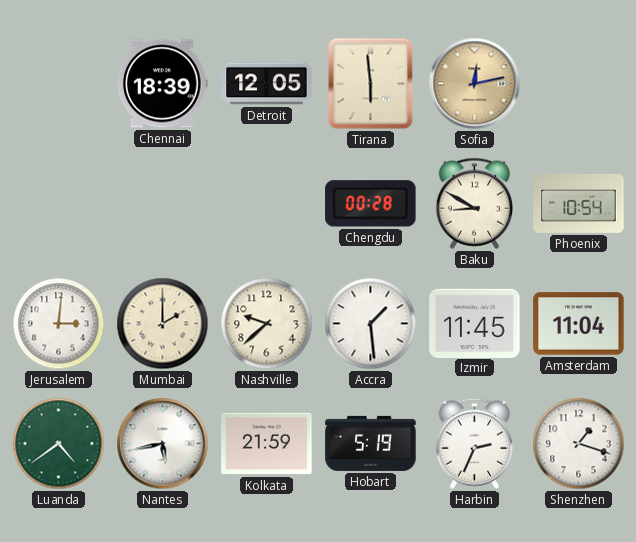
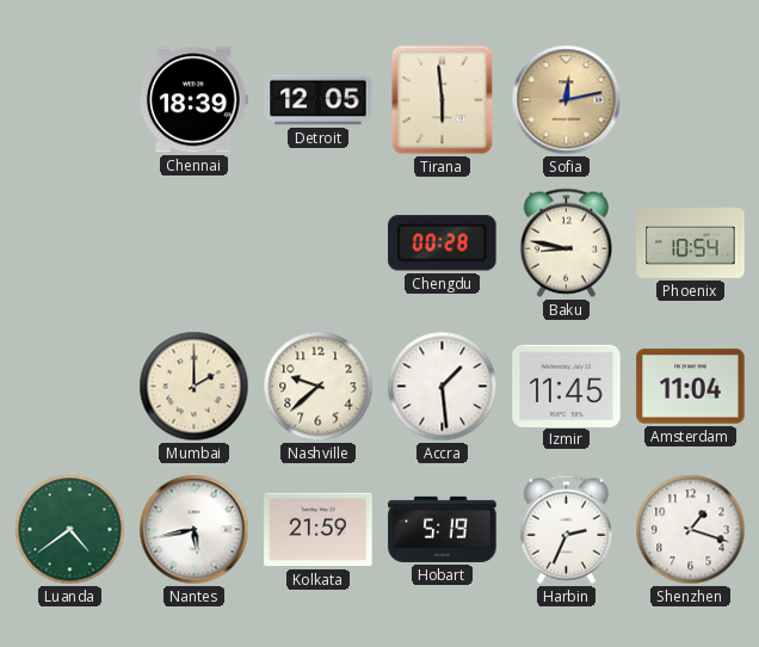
Baku: 8:50 -> 8:47
Jerusalem: 3:01 -> none
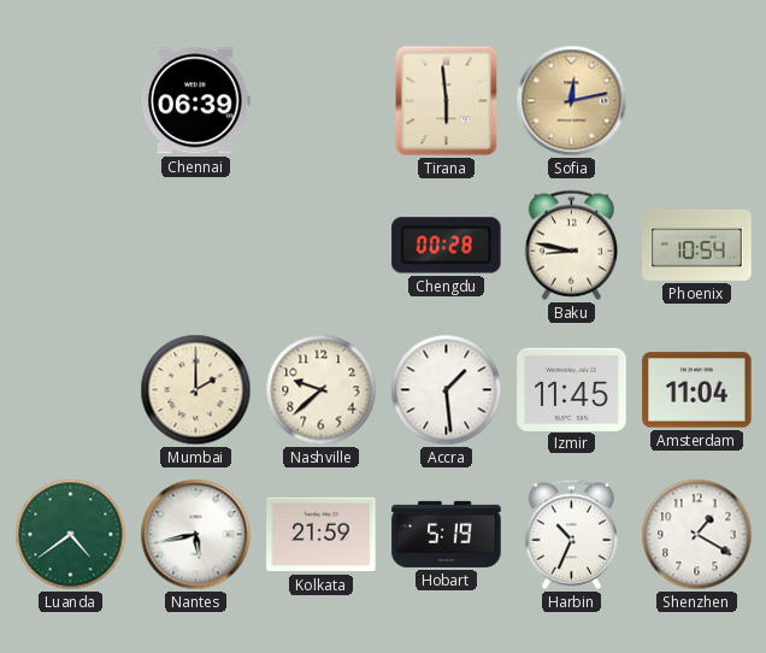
Chennai: 18:39 -> 06:39
Detroit: 12:05 -> none
Harbin: 2:34 -> 10:34
Shenzhen: 1:18 -> 1:20
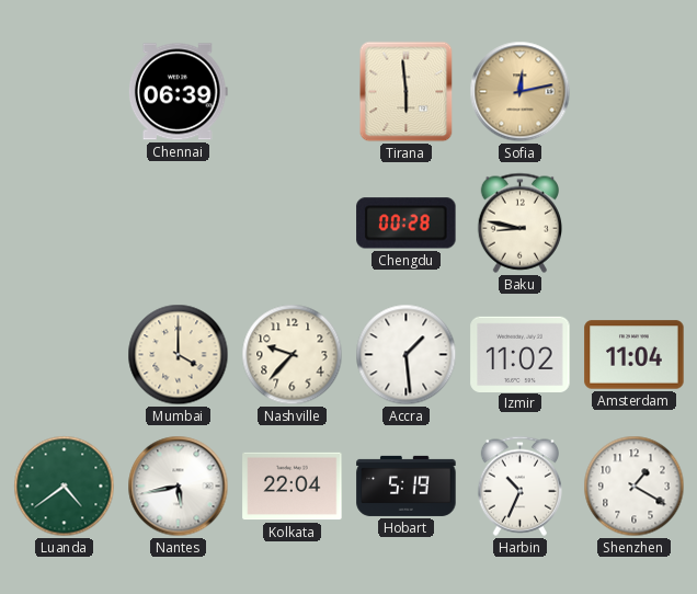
Phoenix: 10:54 -> none
Mumbai: 2:00 -> 4:00
Nashville: 9:38 -> 9:37
Izmir: 11:45 -> 11:02
Kolkata: 21:59 -> 22:04
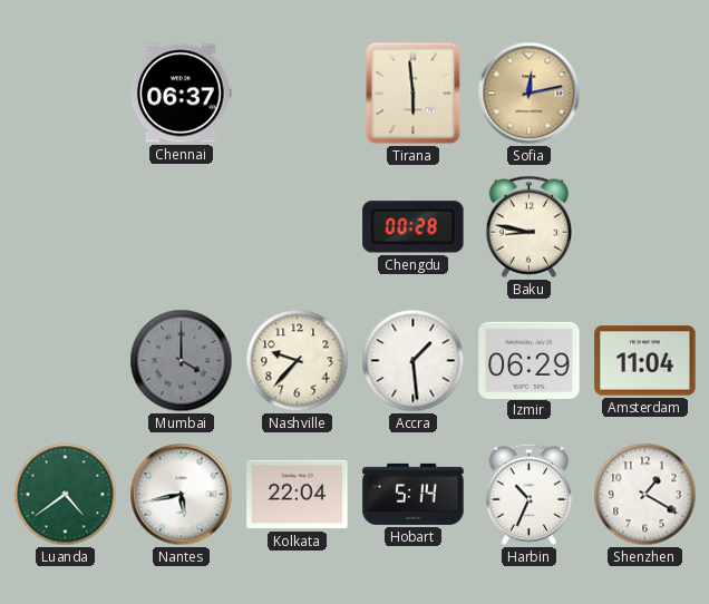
Chennai: 06:39 -> 06:37
Mumbai dial: cream -> grey
Izmir: 11:02 -> 06:29
Hobart: 5:19 -> 5:14
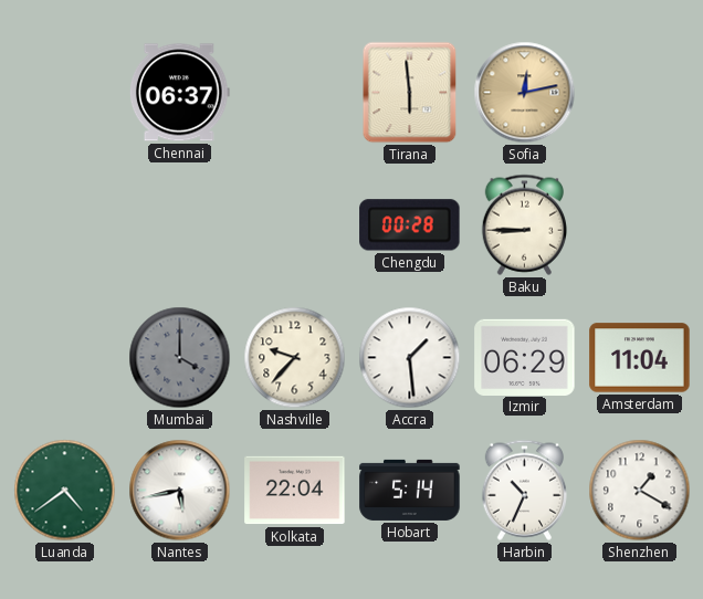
Baku: 8:47 -> 8:45
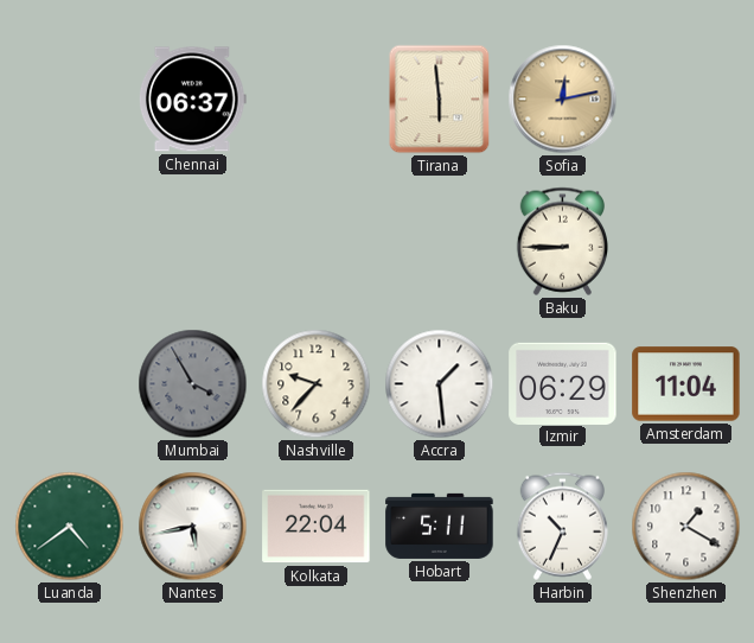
Chengdu: 00:28 -> none
Mumbai: 4:00 -> 3:55
Hobart: 5:14 -> 5:11
